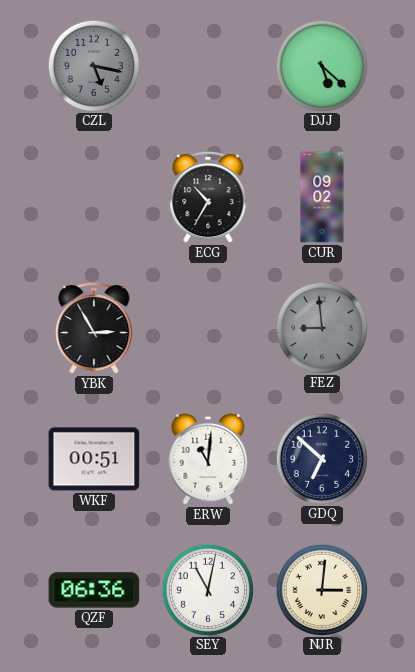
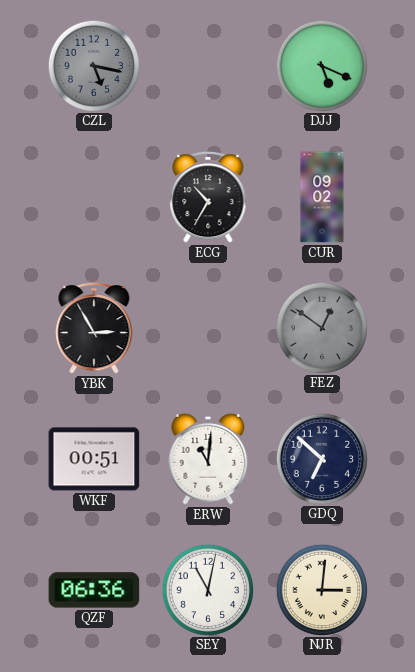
DJJ: 5:22 -> 5:19
FEZ: 8:59 -> 12:51
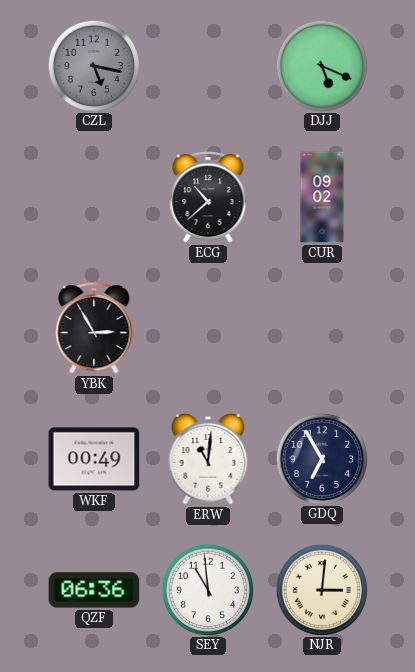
ECG: 10:35 -> 10:38
FEZ: 12:51 -> none
WKF: 00:51 -> 00:49
GDQ: 6:52 -> 6:55
SEY: 11:02 -> 10:59
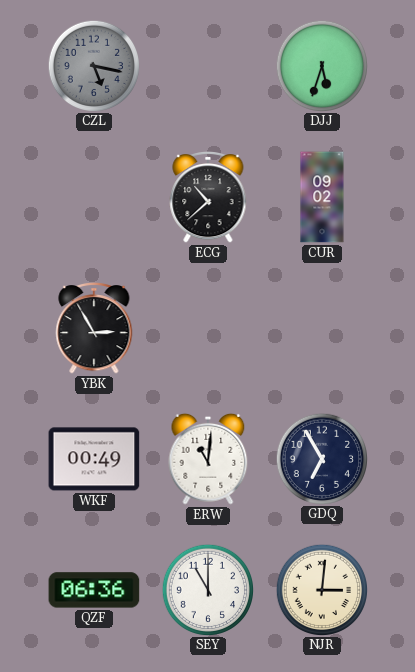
DJJ: 5:19 -> 5:33
SEY: 10:59 -> 11:00
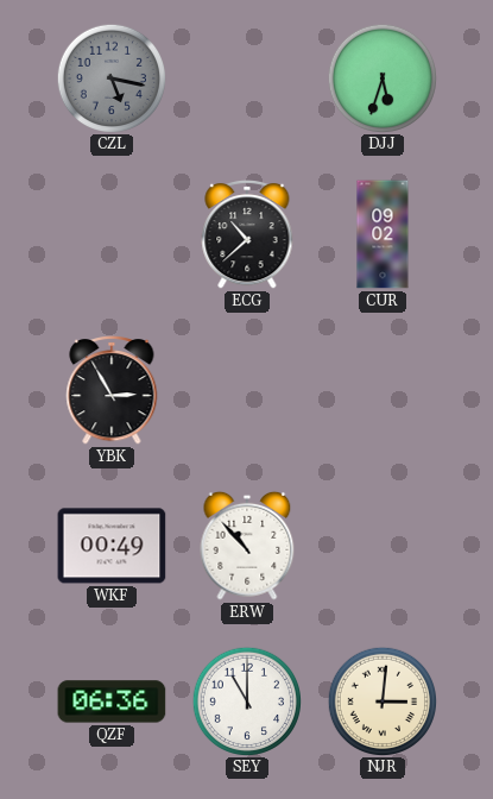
ERW: 11:01 -> 10:53
GDQ: 6:55 -> none
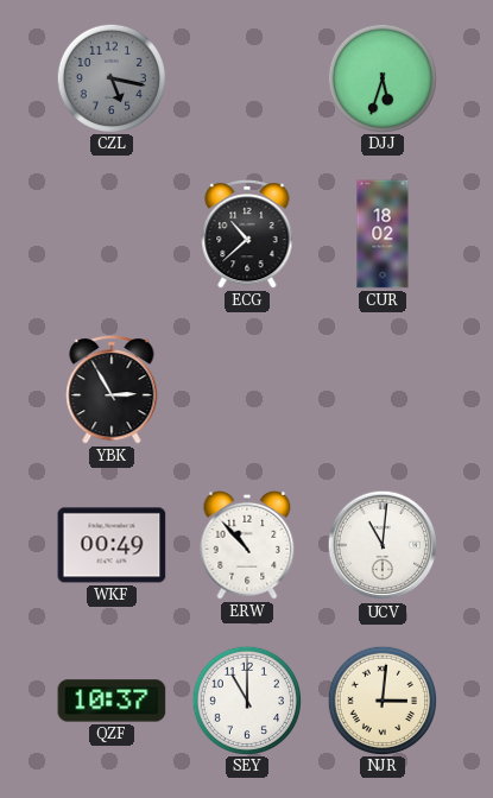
CUR: 09:02 -> 18:02
UCV: none -> 11:01
QZF: 06:36 -> 10:37
